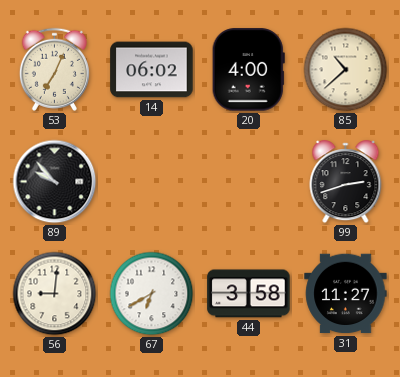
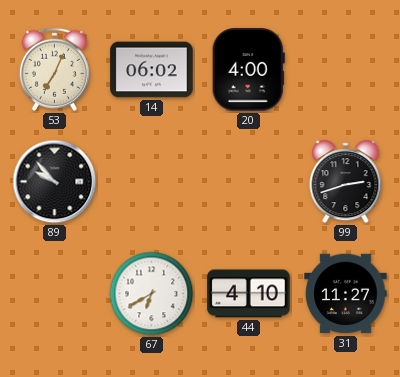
85: 10:38 -> none
56: 9:01 -> none
44: 3:58 -> 4:10
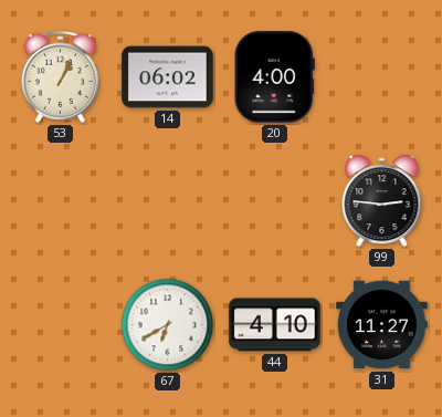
53: 7:04 -> 1:04
89: 9:53 -> none
99: 2:42 -> 2:46
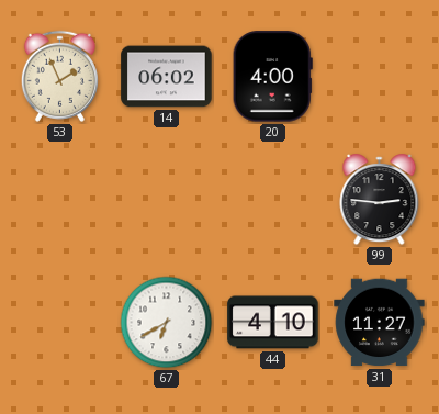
53: 1:04 -> 1:56
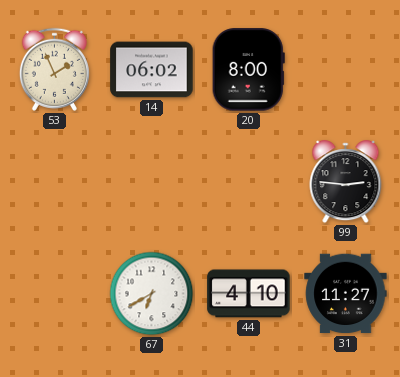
20: 4:00 -> 8:00
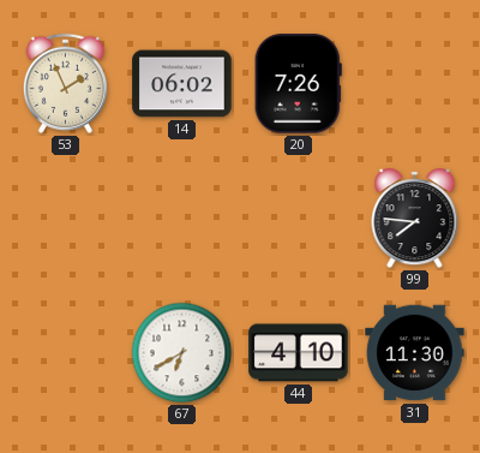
20: 8:00 -> 7:26
99: 2:46 -> 7:46
31: 11:27 -> 11:30
